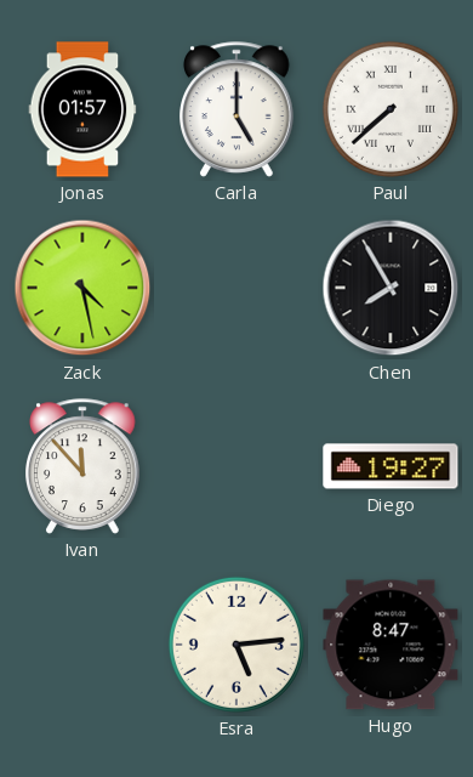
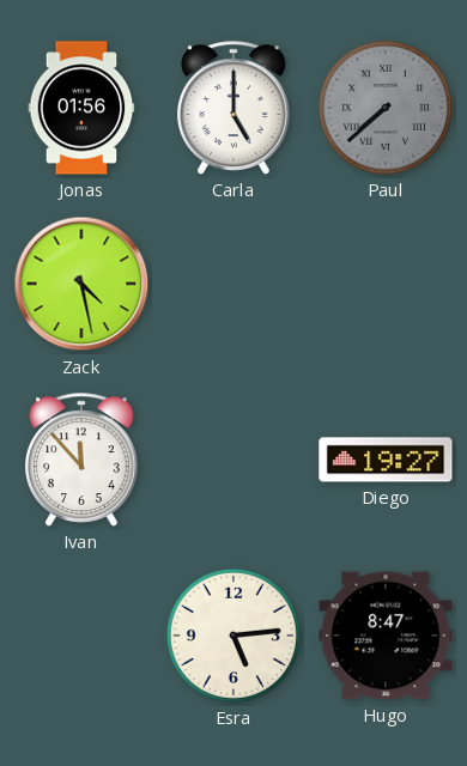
Jonas: 01:57 -> 01:56
Paul dial: white -> grey
Chen: 7:55 -> none
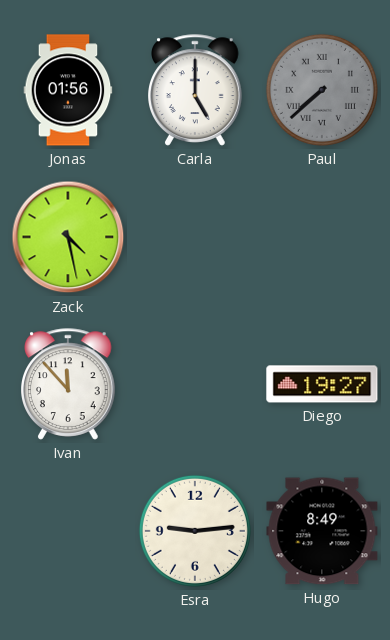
Esra: 5:14 -> 9:14
Hugo: 8:47 -> 8:49
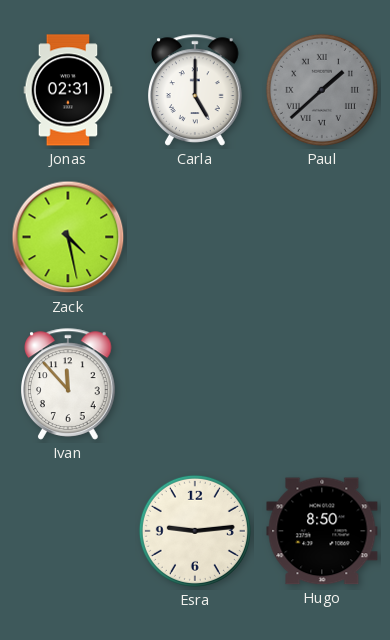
Jonas: 01:56 -> 02:31
Paul: 7:38 -> 1:38
Diego: 19:27 -> none
Hugo: 8:49 -> 8:50
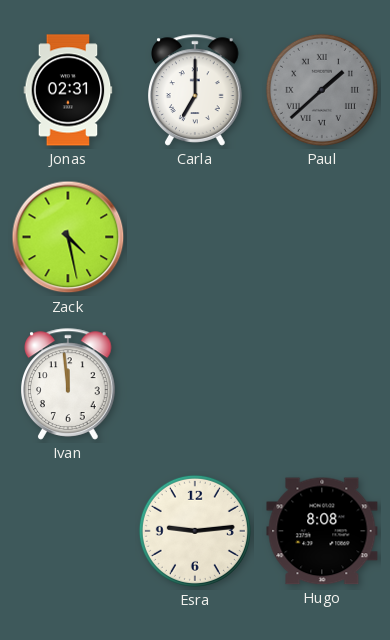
Carla: 5:00 -> 7:00
Ivan: 11:53 -> 11:59
Hugo: 8:50 -> 8:08
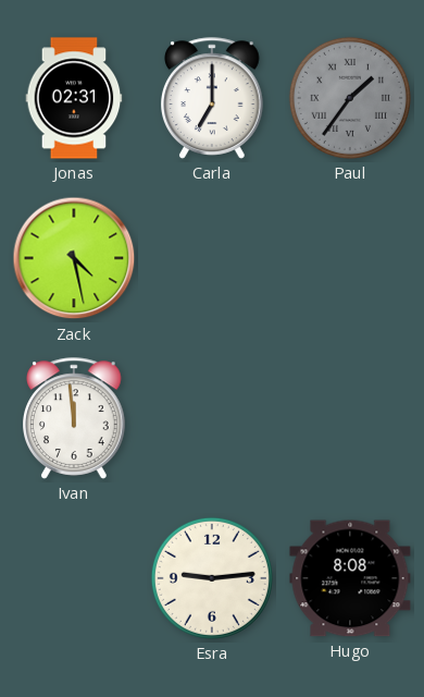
Paul: 1:38 -> 1:36
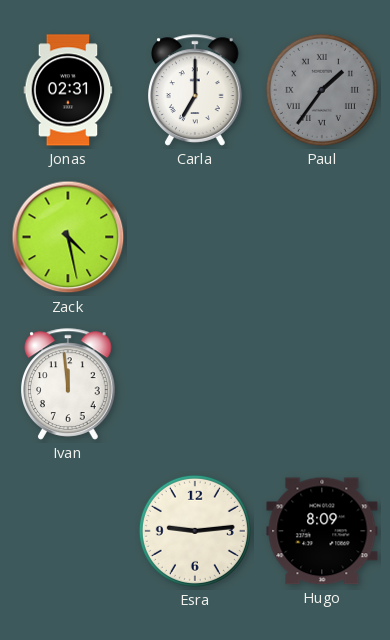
Hugo: 8:08 -> 8:09
